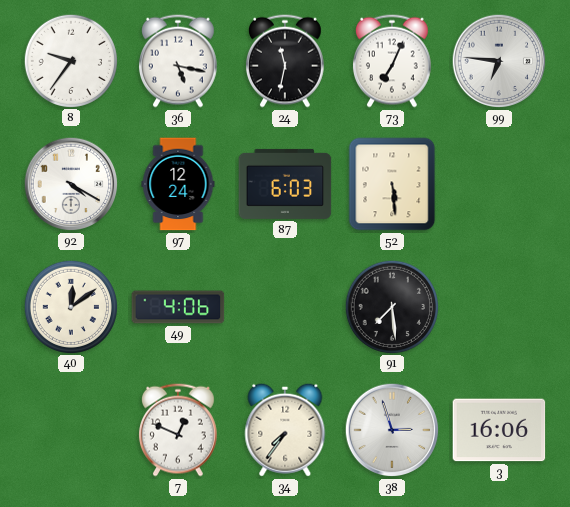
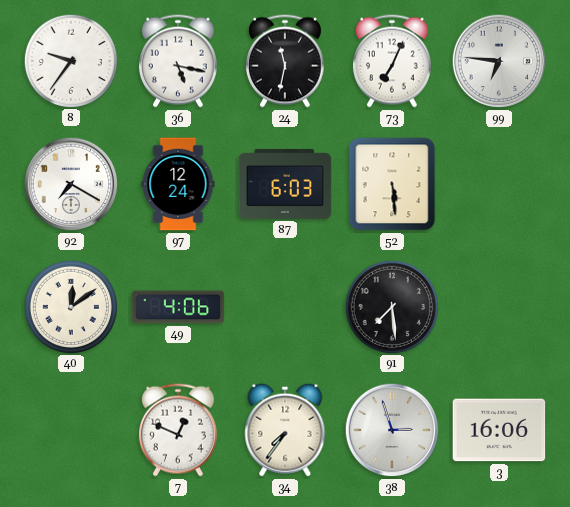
92: 4:20 -> 7:20
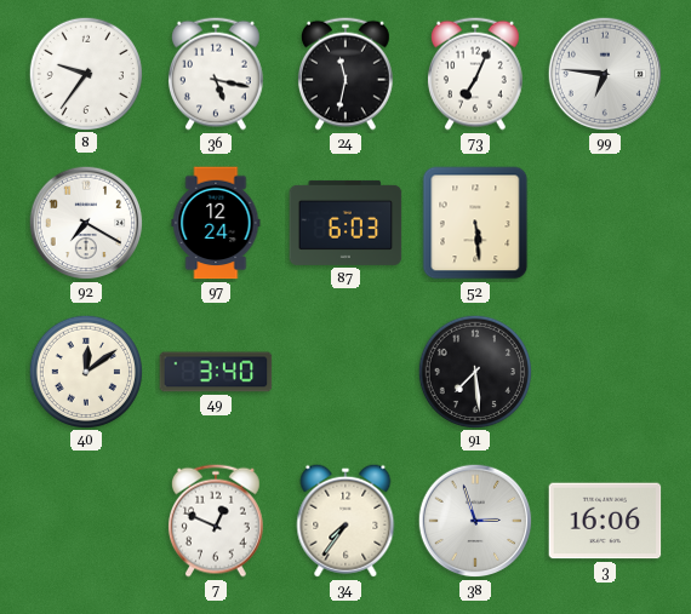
49: 4:06 -> 3:40
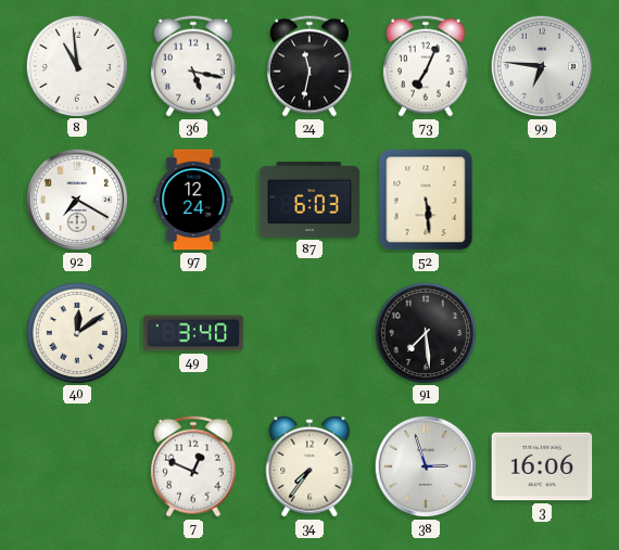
8: 9:36 -> 10:59
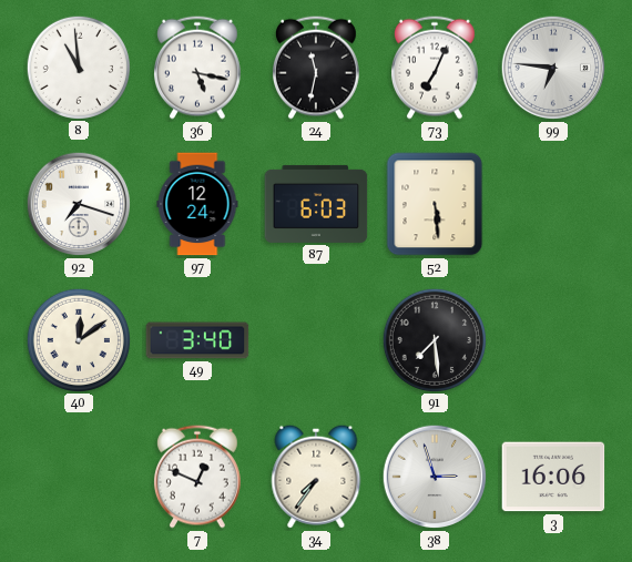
92: 7:20 -> 7:18
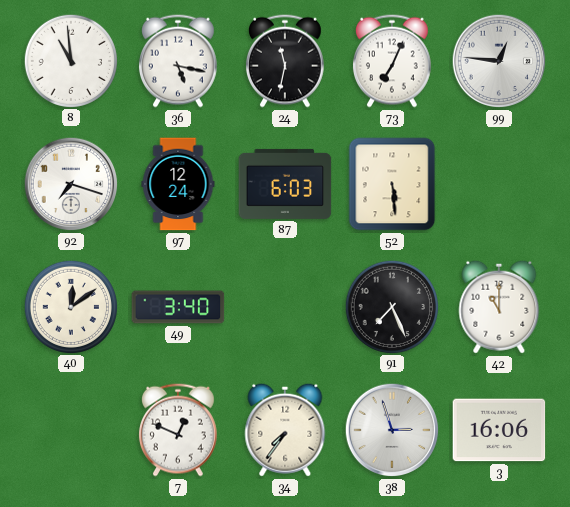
99: 6:46 -> 12:46
91: 7:29 -> 7:26
42: none -> 11:00
